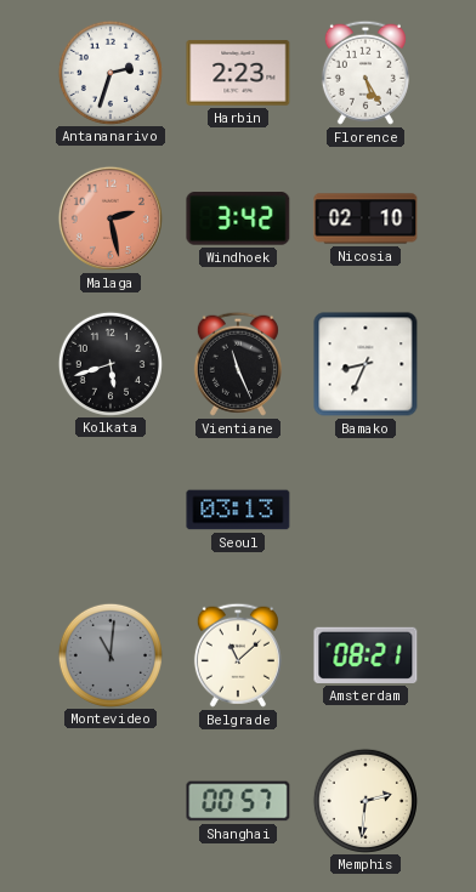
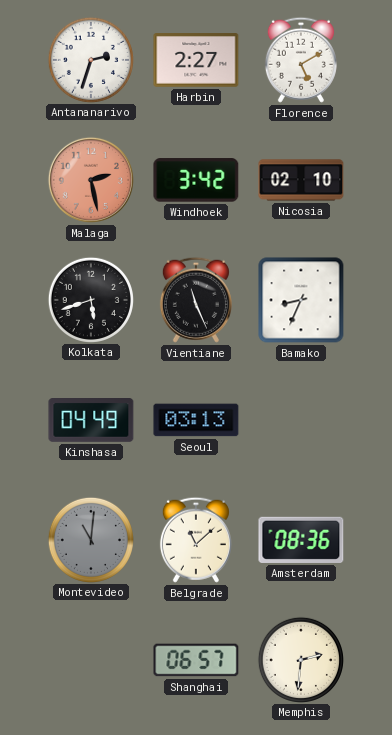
Harbin: 2:23 -> 2:27
Florence: 5:25 -> 5:10
Kinshasa: none -> 04:49
Amsterdam: 08:21 -> 08:36
Shanghai: 00:57 -> 06:57
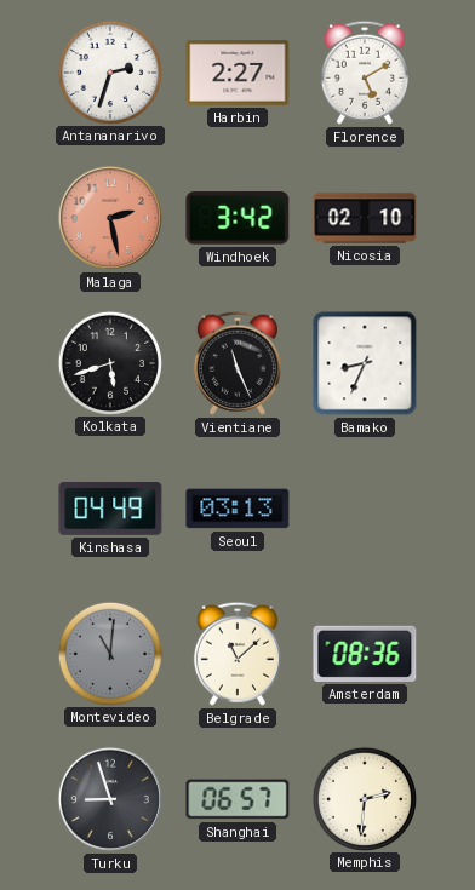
Turku: none -> 8:57
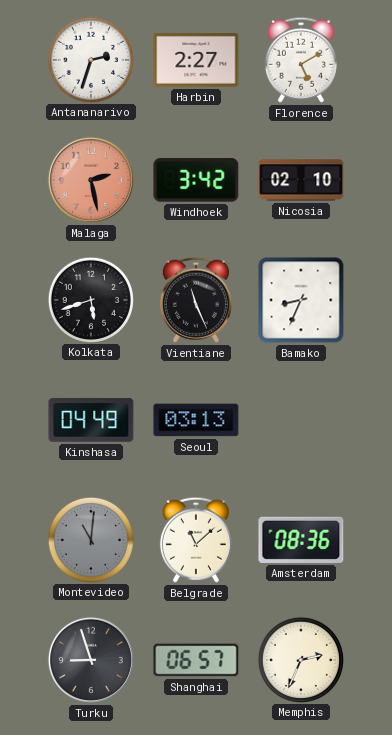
Memphis: 2:31 -> 2:34
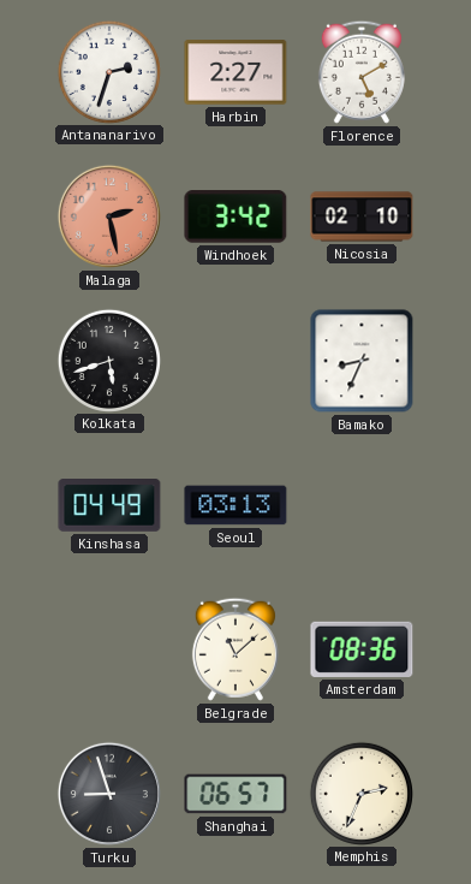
Vientiane: 11:26 -> none
Montevideo: 11:01 -> none
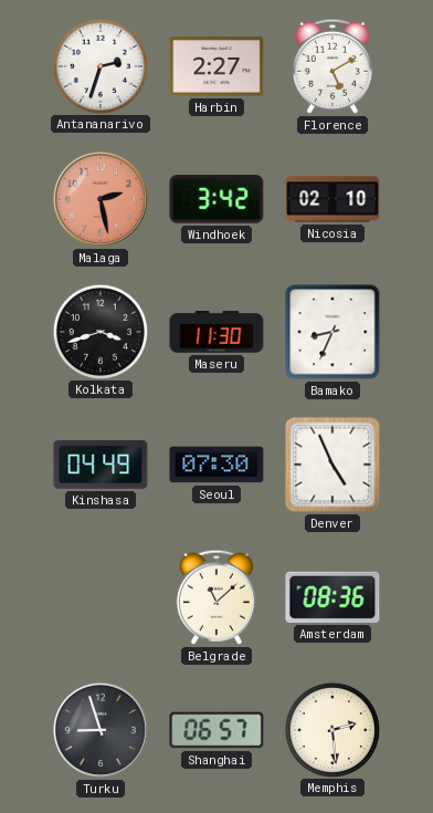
Kolkata: 5:42 -> 3:42
Maseru: none -> 11:30
Seoul: 03:13 -> 07:30
Denver: none -> 4:56
Memphis: 2:34 -> 2:29
